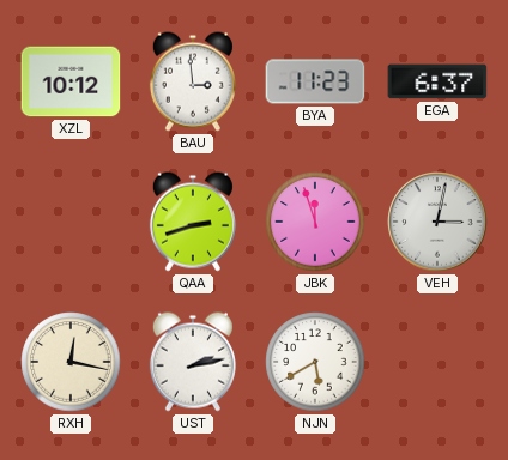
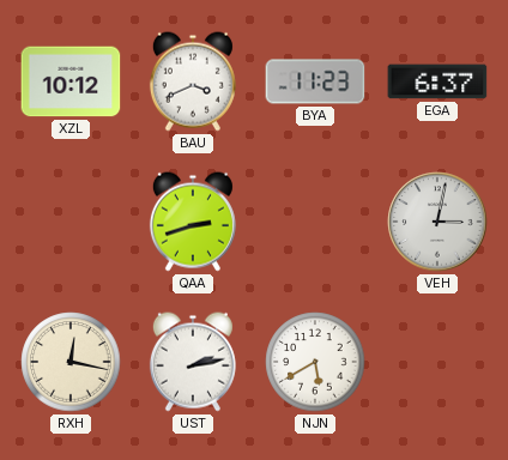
BAU: 2:59 -> 3:41
JBK: 11:57 -> none
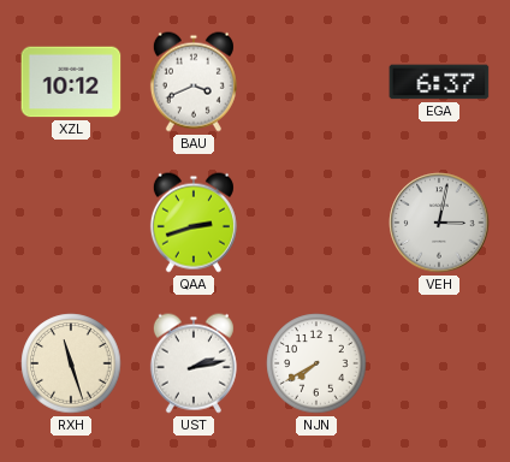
BYA: 11:23 -> none
RXH: 12:17 -> 11:27
NJN: 5:40 -> 7:40
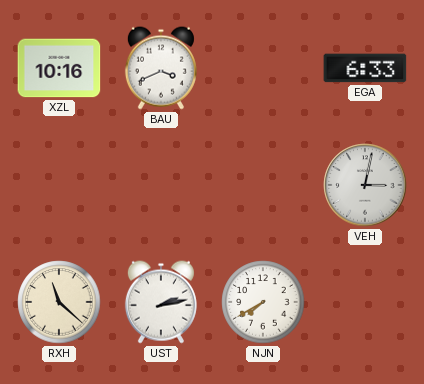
XZL: 10:12 -> 10:16
EGA: 6:37 -> 6:33
QAA: 2:42 -> none
RXH: 11:27 -> 11:22
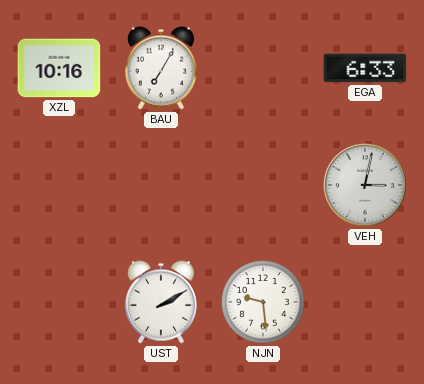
BAU: 3:41 -> 7:05
RXH: 11:22 -> none
UST: 2:13 -> 2:10
NJN: 7:40 -> 9:29
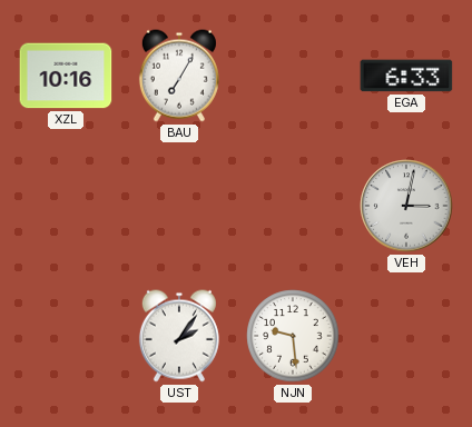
UST: 2:10 -> 2:06
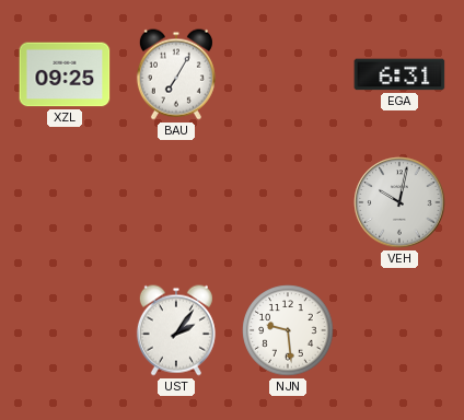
XZL: 10:16 -> 09:25
EGA: 6:33 -> 6:31
VEH: 3:02 -> 10:02
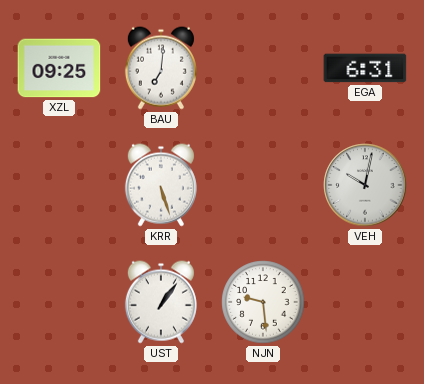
BAU: 7:05 -> 7:01
KRR: none -> 5:27
UST: 2:06 -> 1:06
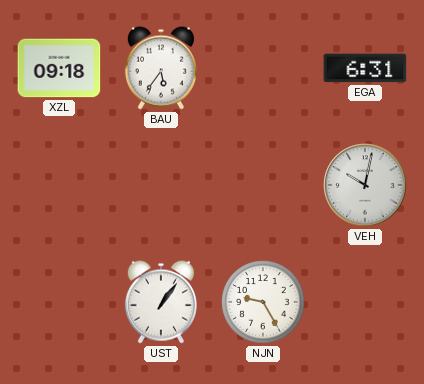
XZL: 09:25 -> 09:18
BAU: 7:01 -> 5:36
KRR: 5:27 -> none
NJN: 9:29 -> 9:25
